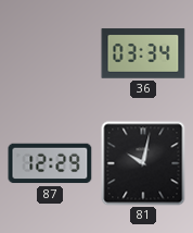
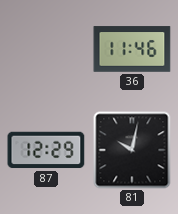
36: 03:34 -> 11:46
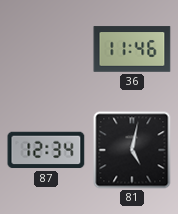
87: 12:29 -> 12:34
81: 10:02 -> 5:02
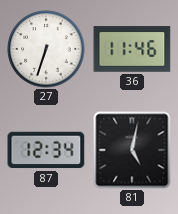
27: none -> 6:33
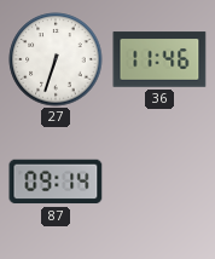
87: 12:34 -> 09:14
81: 5:02 -> none
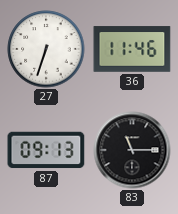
87: 09:14 -> 09:13
83: none -> 11:15
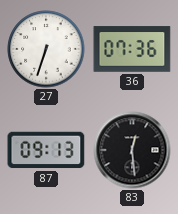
36: 11:46 -> 07:36
83: 11:15 -> 12:29
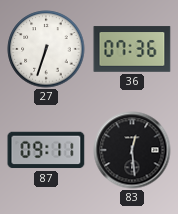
87: 09:13 -> 09:11
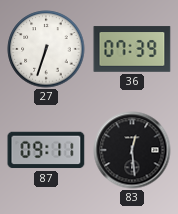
36: 07:36 -> 07:39
